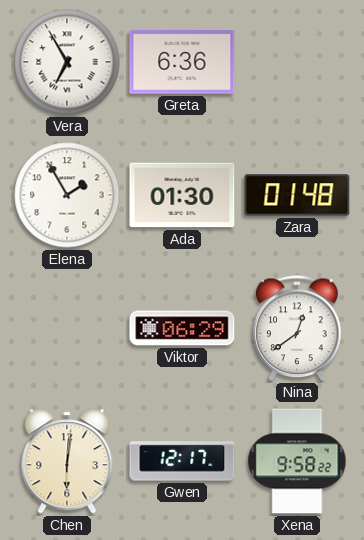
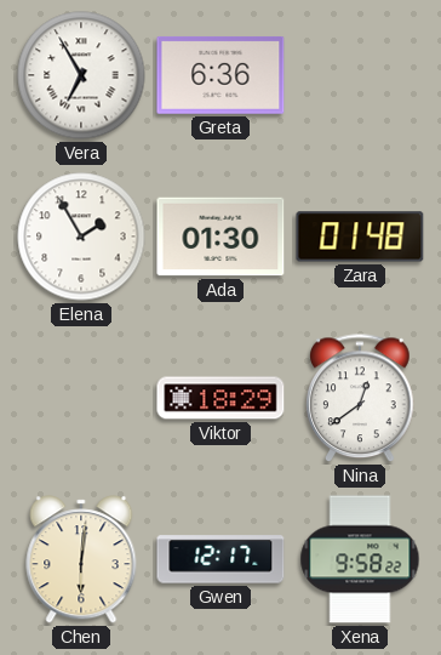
Viktor: 06:29 -> 18:29
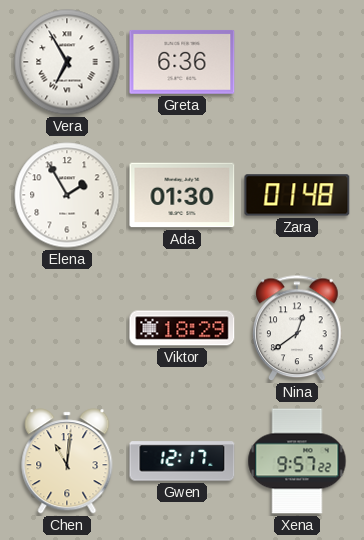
Chen: 6:01 -> 11:01
Xena: 9:58 -> 9:57
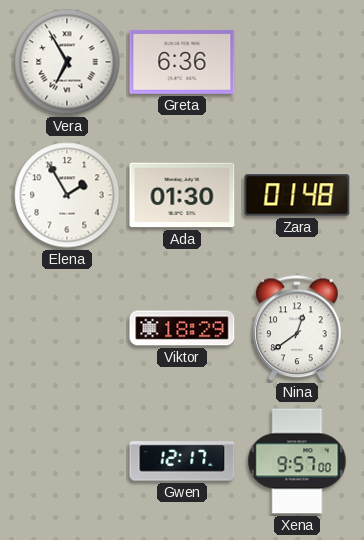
Chen: 11:01 -> none
Xena: 9:57:22 -> 9:57:00
